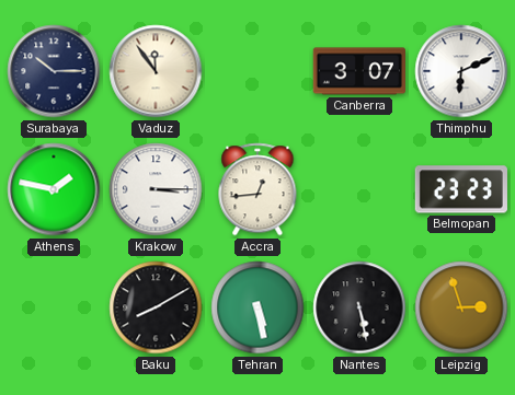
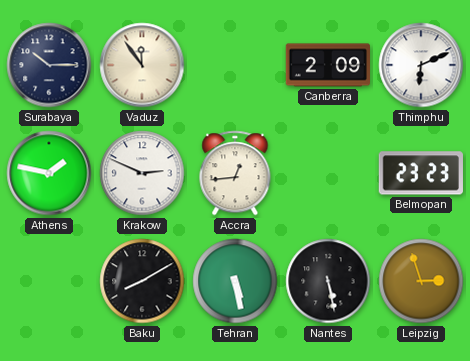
Canberra: 3:07 -> 2:09
Krakow: 3:15 -> 2:49
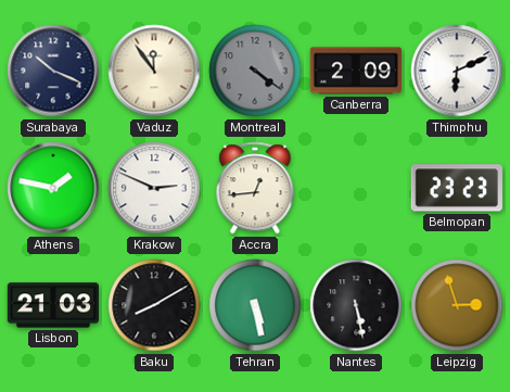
Surabaya: 10:15 -> 10:19
Montreal: none -> 4:21
Lisbon: none -> 21:03
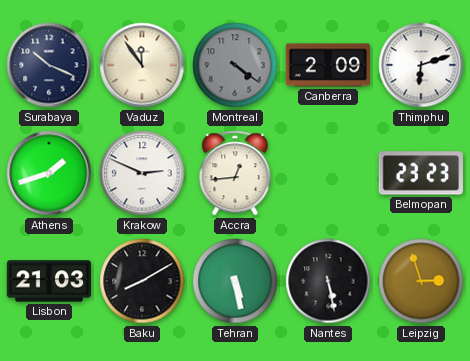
Thimphu: 6:11 -> 6:12
Athens: 1:47 -> 1:42
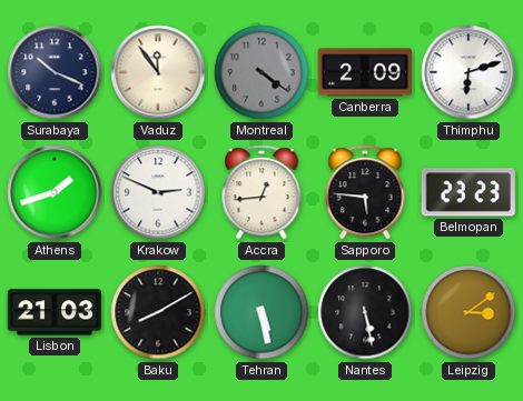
Sapporo: none -> 5:46
Leipzig: 2:57 -> 3:09
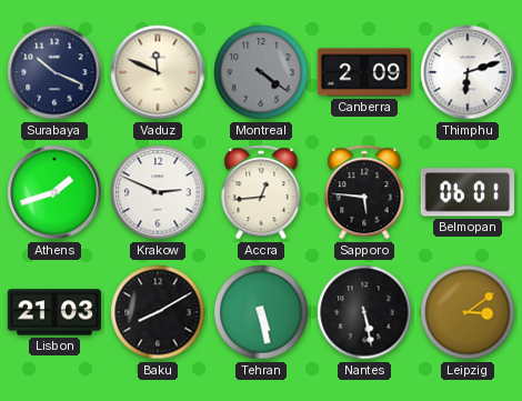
Vaduz: 11:54 -> 11:49
Belmopan: 23:23 -> 06:01
